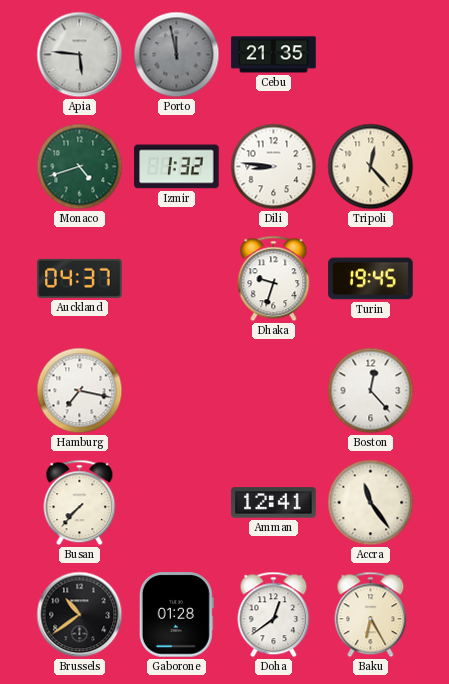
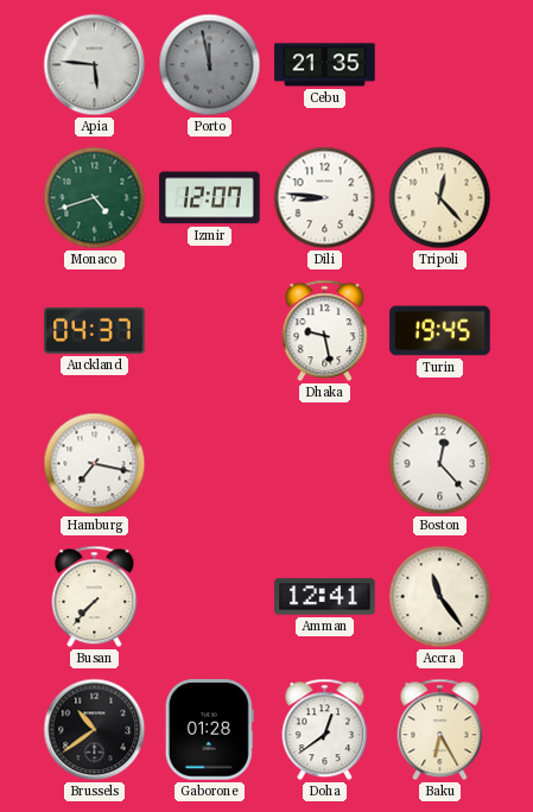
Izmir: 1:32 -> 12:07
Dhaka: 9:33 -> 9:28
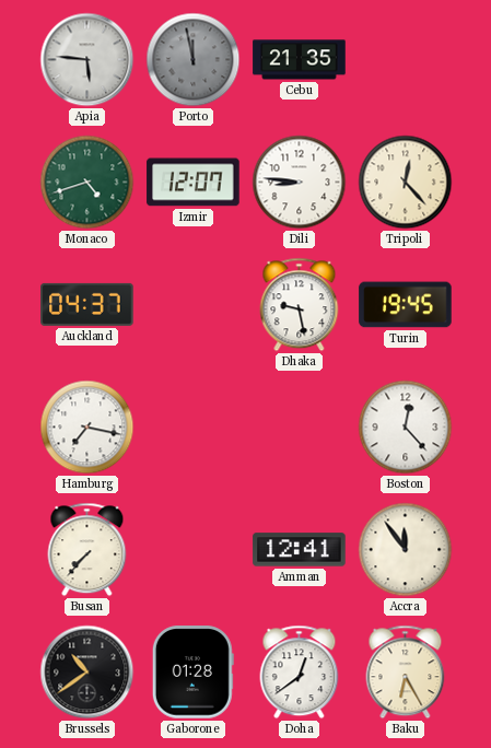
Accra: 11:24 -> 11:54
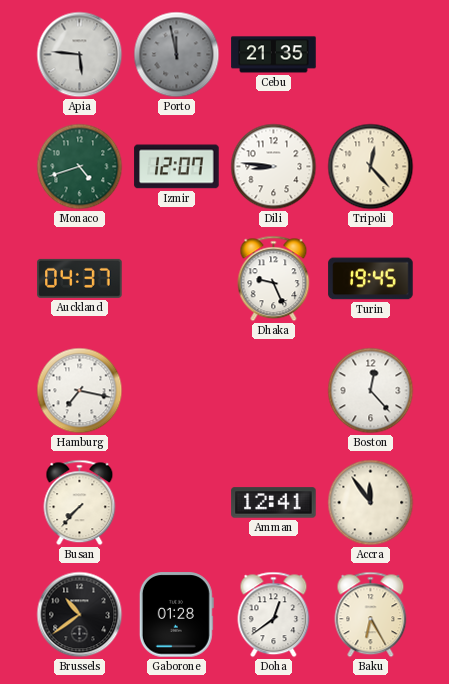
Dhaka: 9:28 -> 9:26
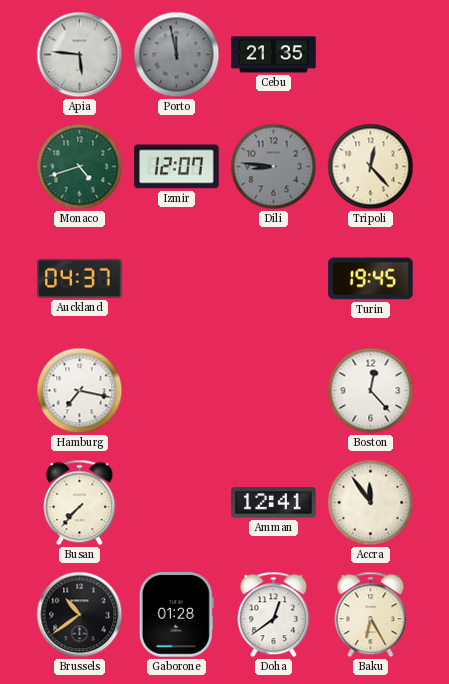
Dili dial: white -> grey
Dhaka: 9:26 -> none
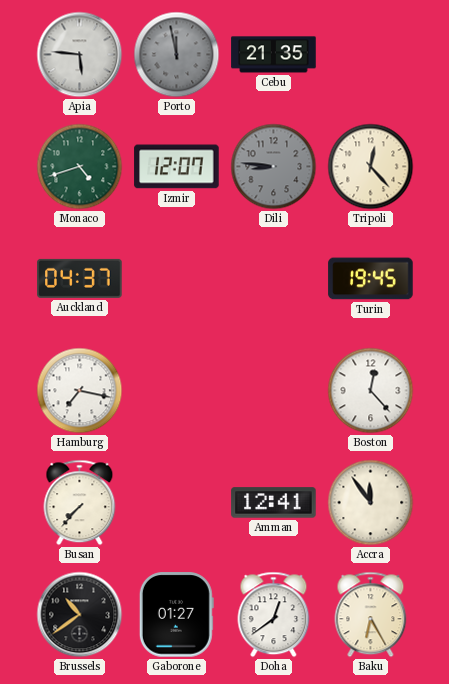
Gaborone: 01:28 -> 01:27
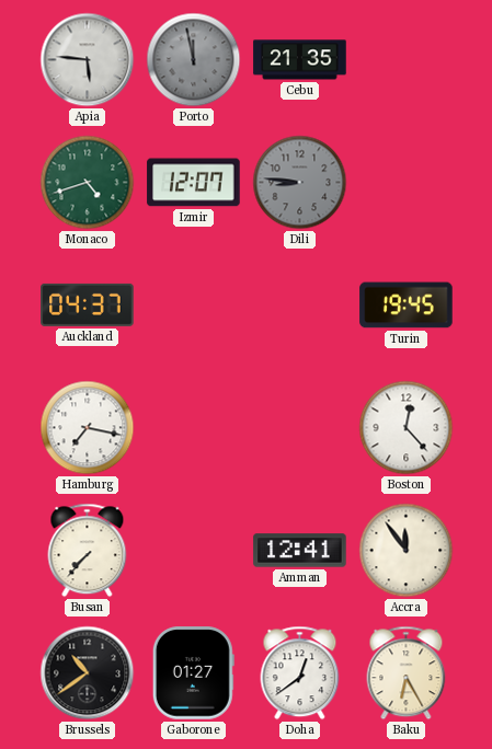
Tripoli: 12:23 -> none
